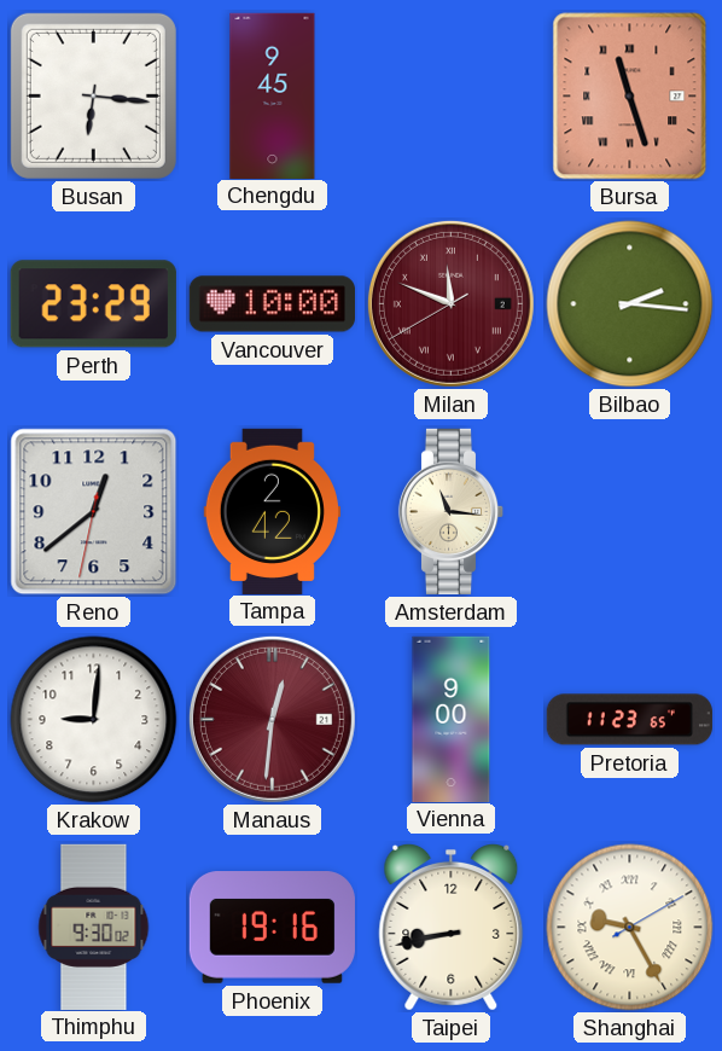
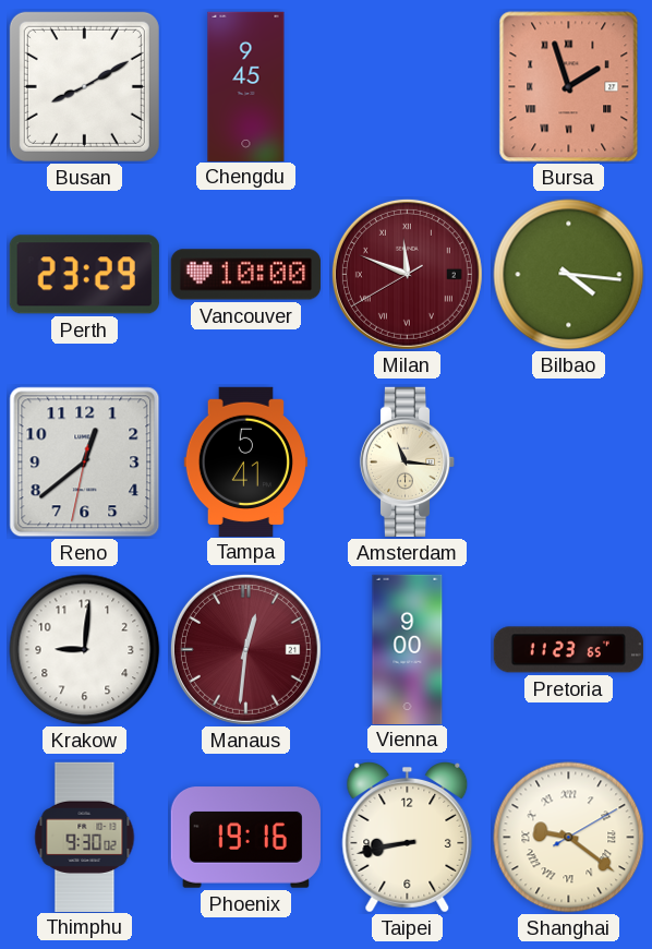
Busan: 6:16 -> 8:10
Bursa: 11:27 -> 1:57
Bilbao: 2:16 -> 4:16
Tampa: 2:42 -> 5:41
Shanghai: 9:25 -> 9:21
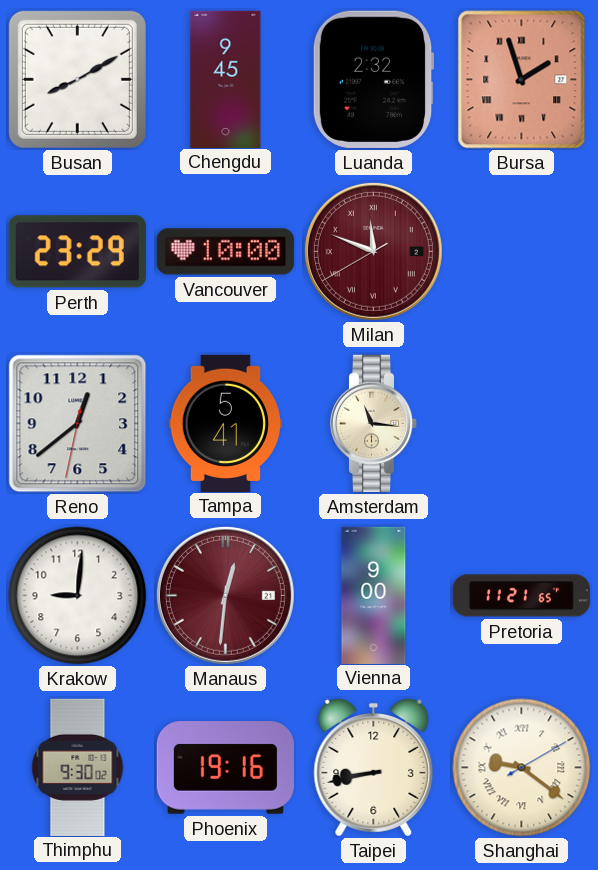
Luanda: none -> 2:32
Bilbao: 4:16 -> none
Pretoria: 11:23 -> 11:21
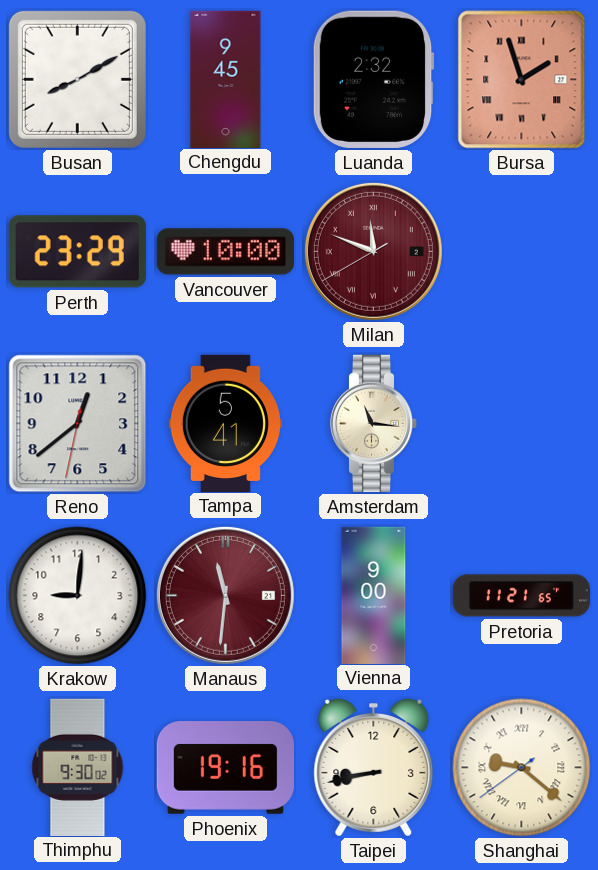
Manaus: 12:31 -> 11:31
Shanghai: 9:21:10 -> 9:21:39
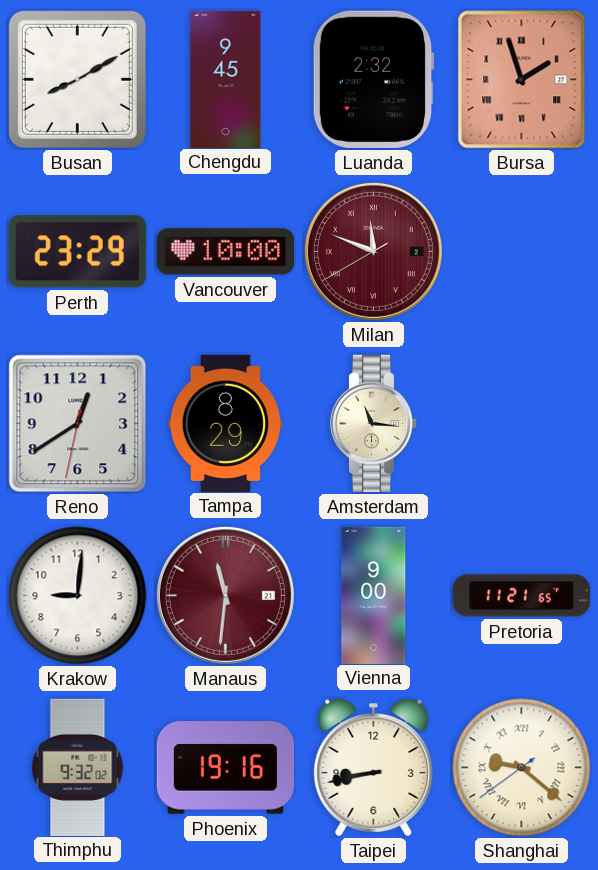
Reno: 12:38 -> 12:39
Tampa: 5:41 -> 8:29
Thimphu: 9:30 -> 9:32
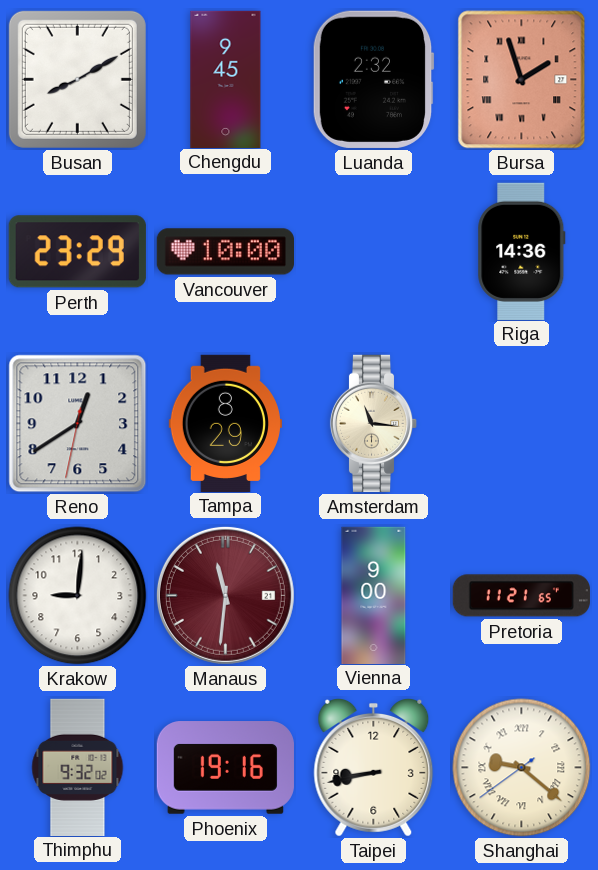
Milan: 11:48 -> none
Riga: none -> 14:36
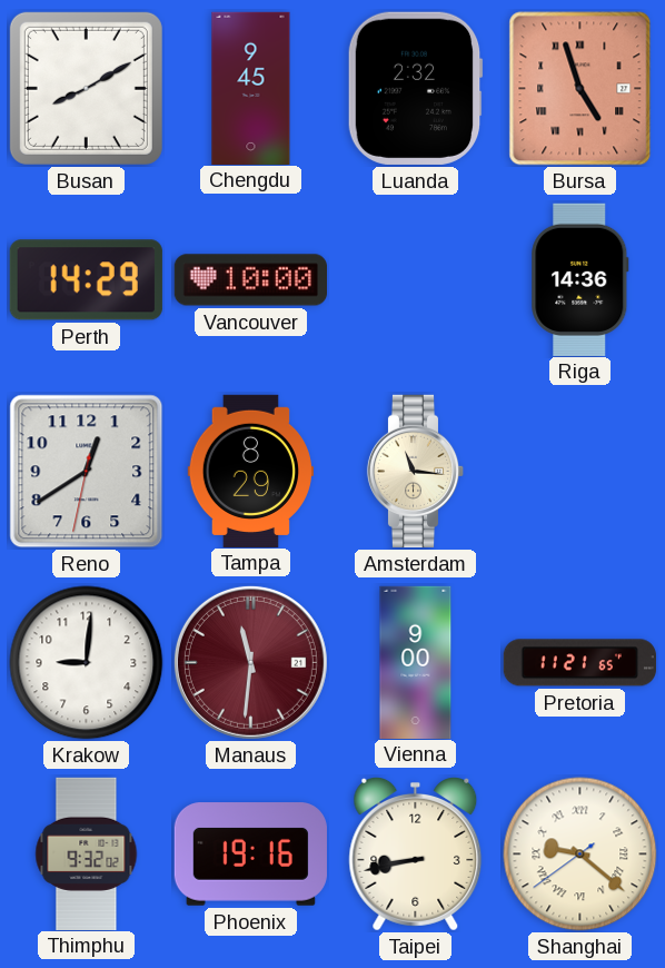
Bursa: 1:57 -> 4:57
Perth: 23:29 -> 14:29
